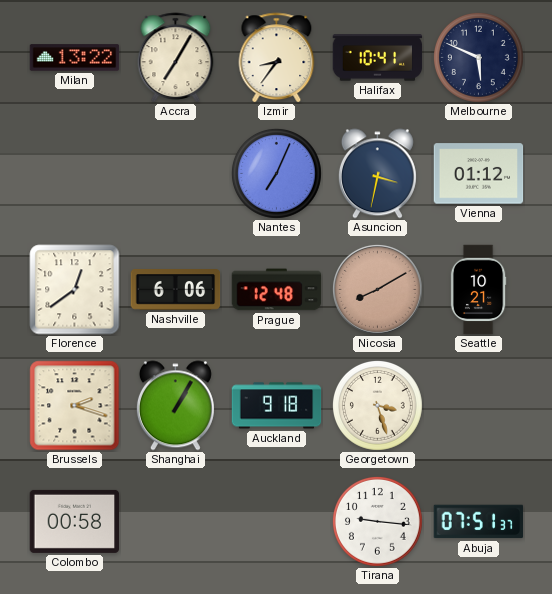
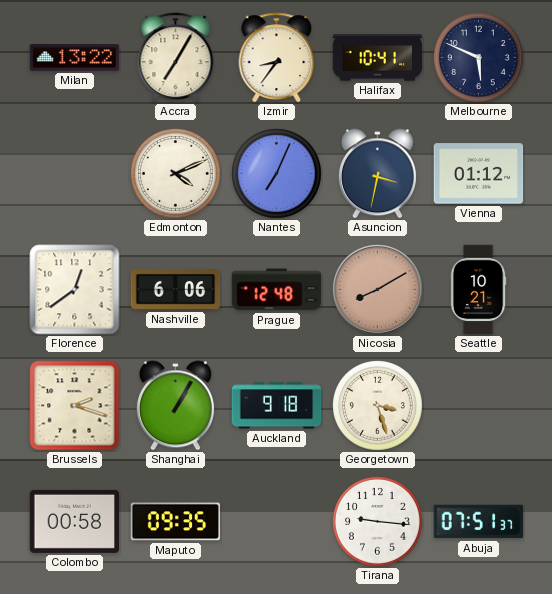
Edmonton: none -> 4:11
Maputo: none -> 09:35
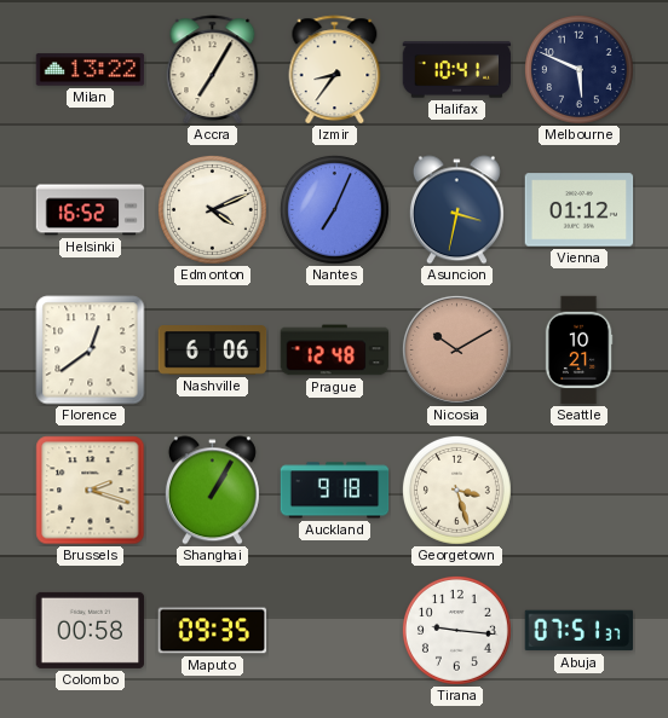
Helsinki: none -> 16:52
Nicosia: 8:10 -> 10:10
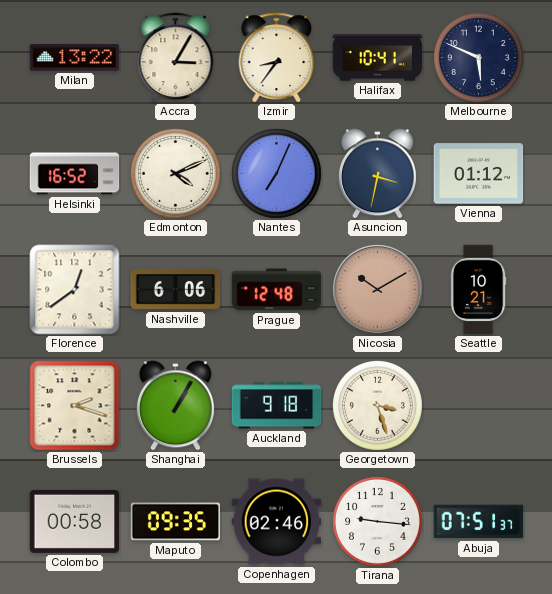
Accra: 7:05 -> 3:05
Copenhagen: none -> 02:46
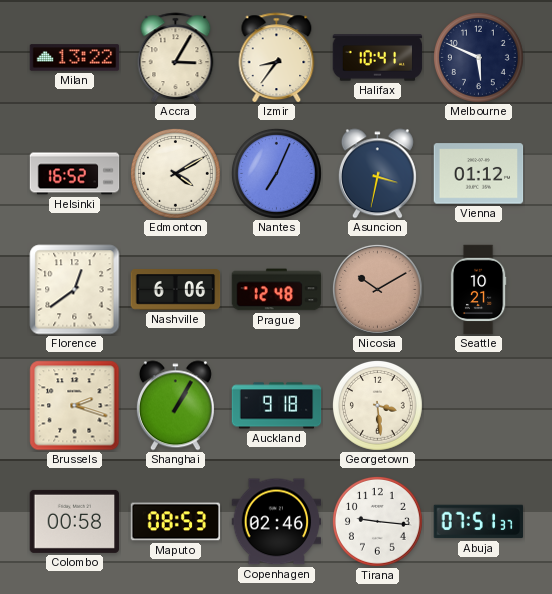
Edmonton: 4:11 -> 4:10
Georgetown: 3:27 -> 3:29
Maputo: 09:35 -> 08:53
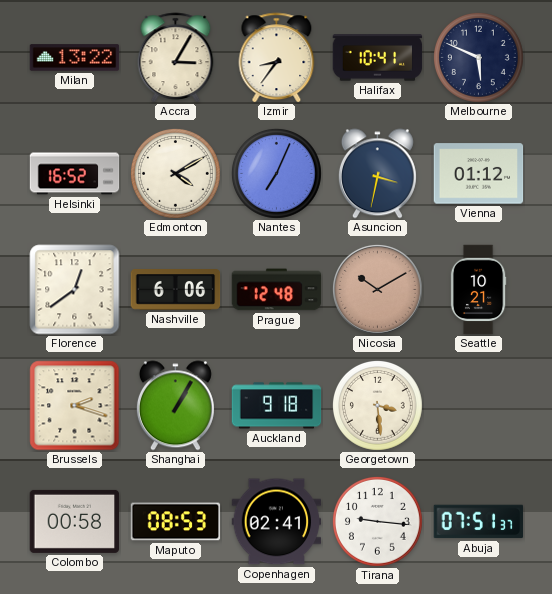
Copenhagen: 02:46 -> 02:41
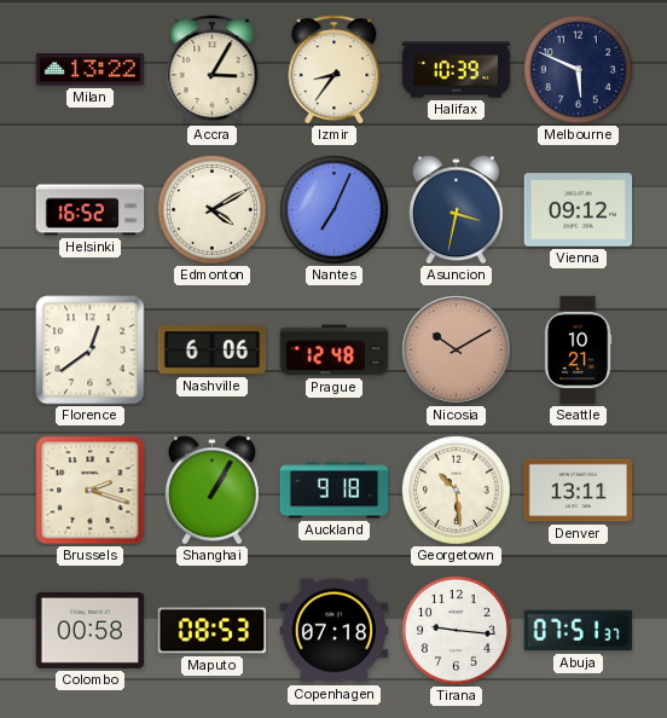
Halifax: 10:41 -> 10:39
Vienna: 01:12 -> 09:12
Georgetown: 3:29 -> 10:29
Denver: none -> 13:11
Copenhagen: 02:41 -> 07:18
